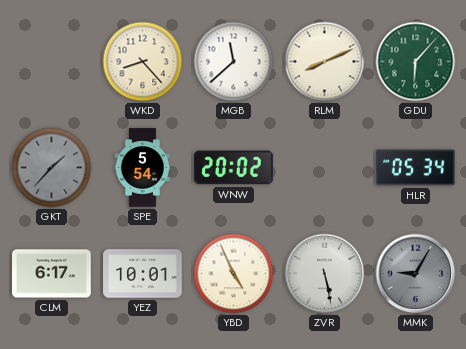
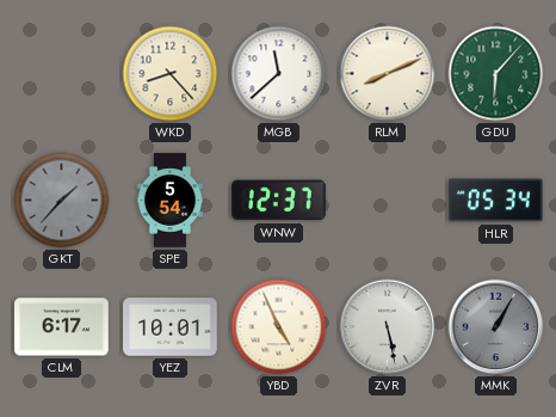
WNW: 20:02 -> 12:37
MMK: 9:05 -> 1:05
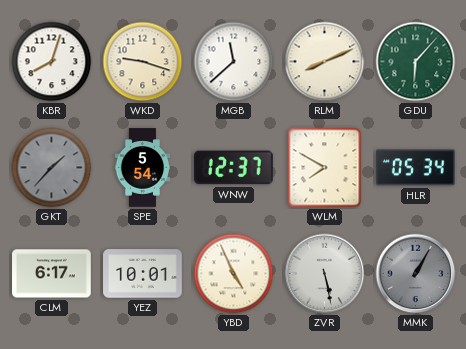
KBR: none -> 8:03
WKD: 8:23 -> 9:18
WLM: none -> 7:50
